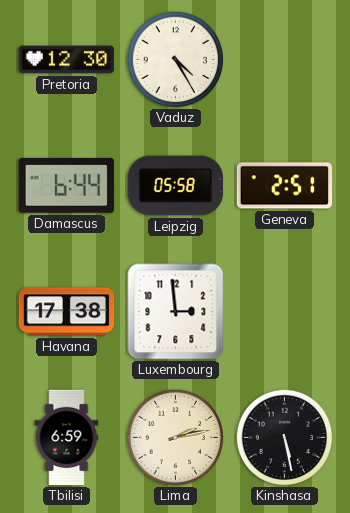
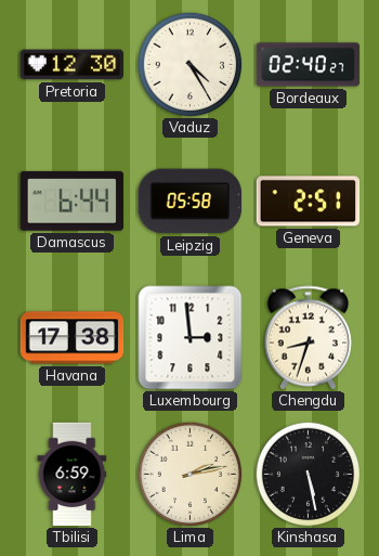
Bordeaux: none -> 02:40
Chengdu: none -> 8:33
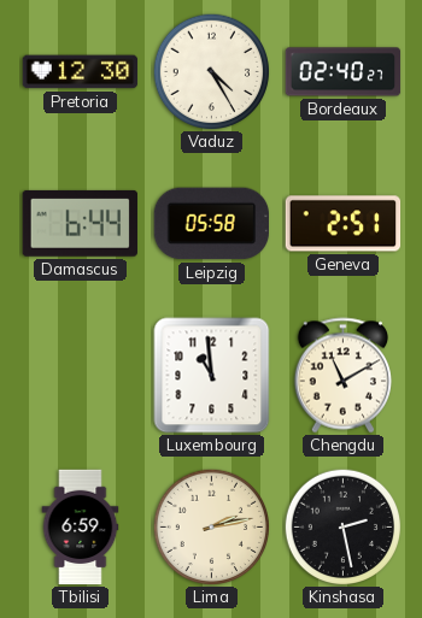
Havana: 17:38 -> none
Luxembourg: 2:59 -> 10:59
Chengdu: 8:33 -> 11:10
Kinshasa: 5:28 -> 2:28
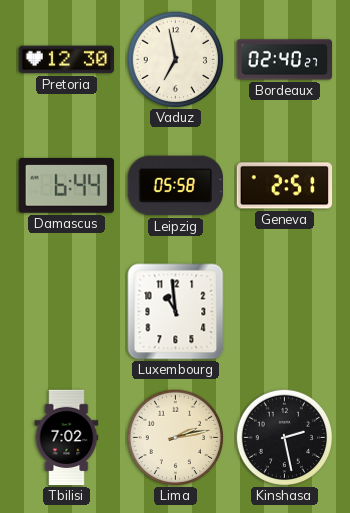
Vaduz: 4:25 -> 6:58
Chengdu: 11:10 -> none
Tbilisi: 6:59 -> 7:02
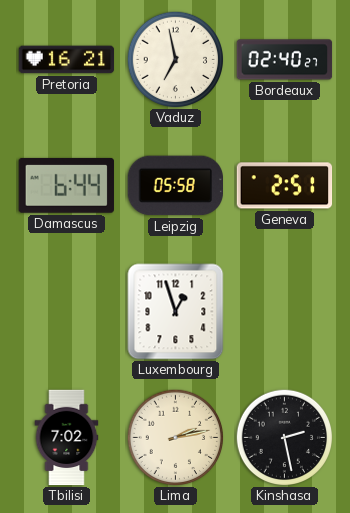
Pretoria: 12:30 -> 16:21
Luxembourg: 10:59 -> 12:57
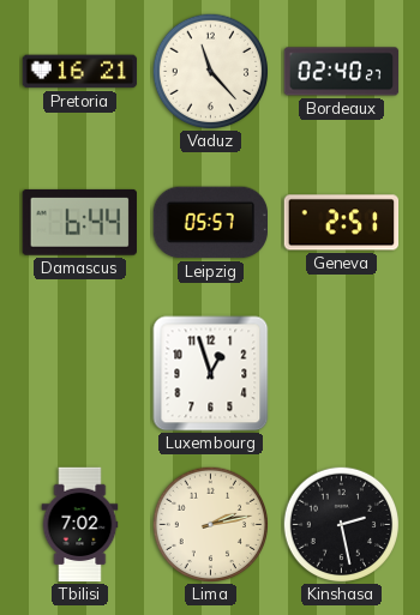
Vaduz: 6:58 -> 11:23
Leipzig: 05:58 -> 05:57
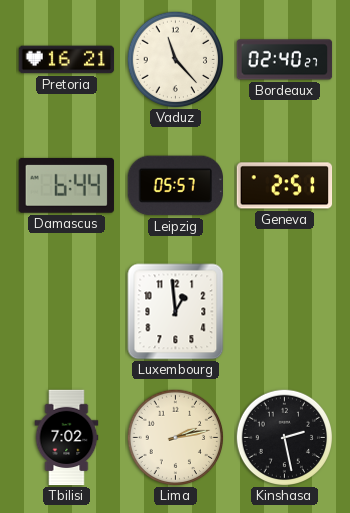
Luxembourg: 12:57 -> 12:59
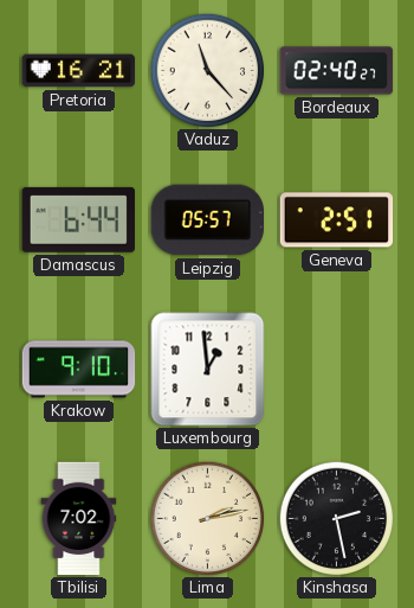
Krakow: none -> 9:10
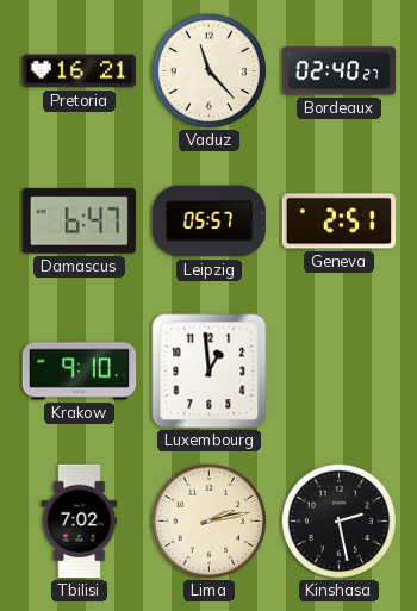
Damascus: 6:44 -> 6:47
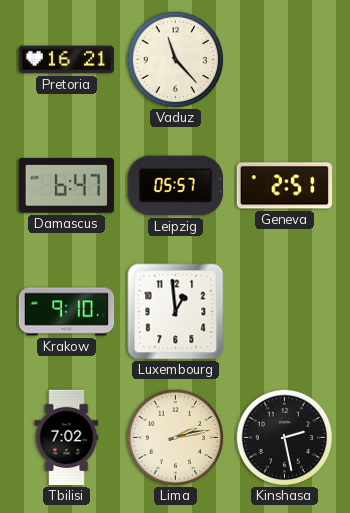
Bordeaux: 02:40 -> none
